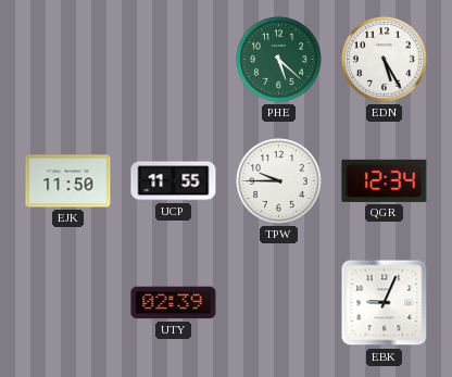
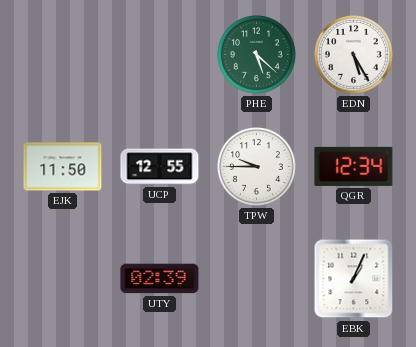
UCP: 11:55 -> 12:55
EBK: 9:04 -> 1:04
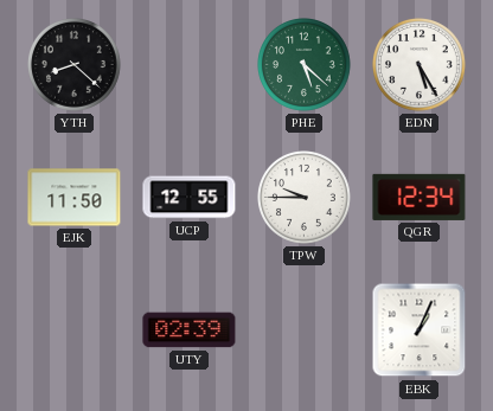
YTH: none -> 8:22
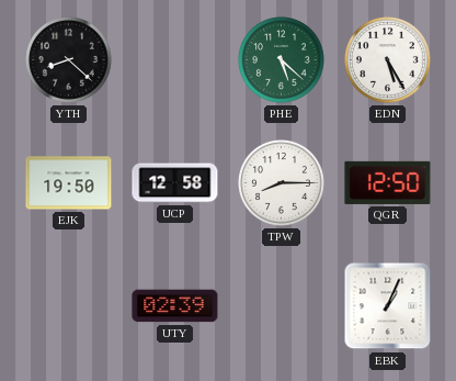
EJK: 11:50 -> 19:50
UCP: 12:55 -> 12:58
TPW: 9:45 -> 8:15
QGR: 12:34 -> 12:50
